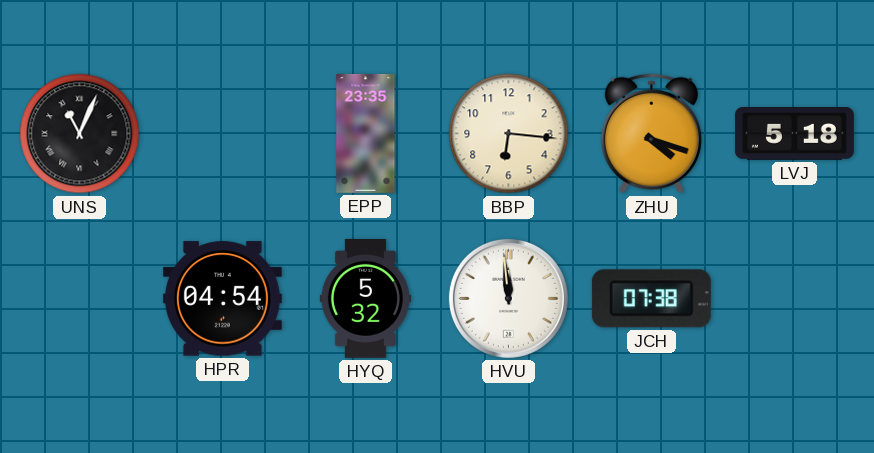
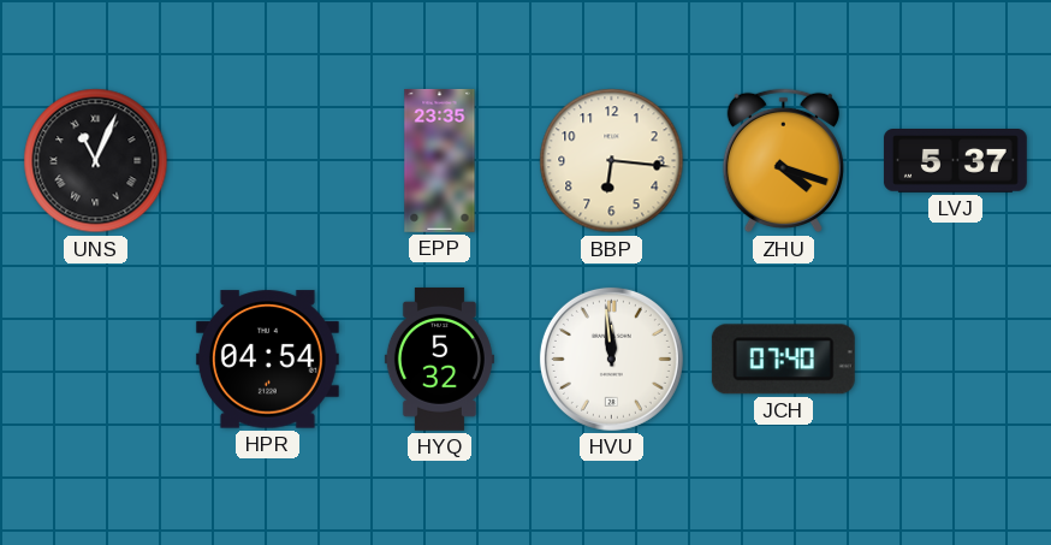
LVJ: 5:18 -> 5:37
JCH: 07:38 -> 07:40
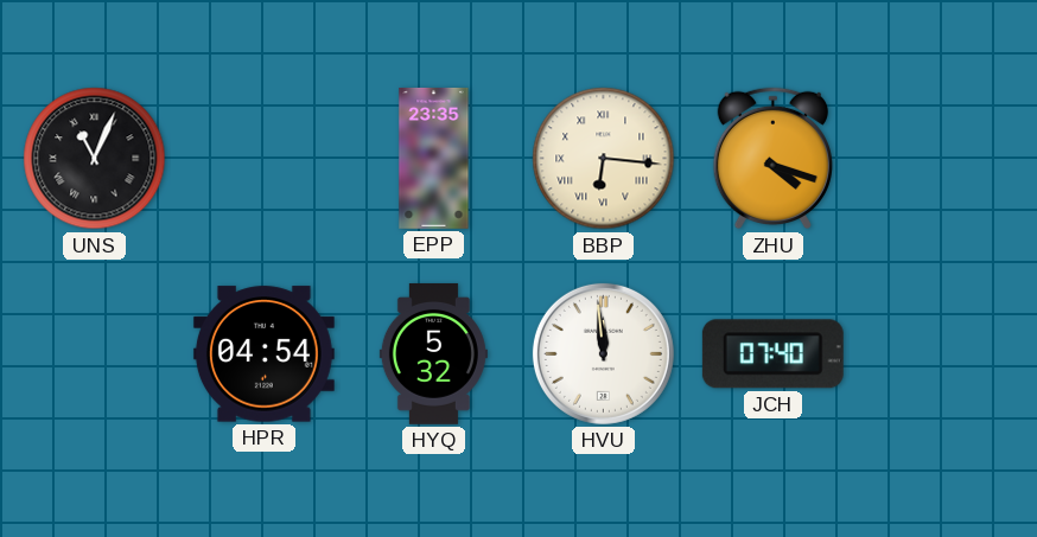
BBP numerals: Arabic -> Roman
LVJ: 5:37 -> none
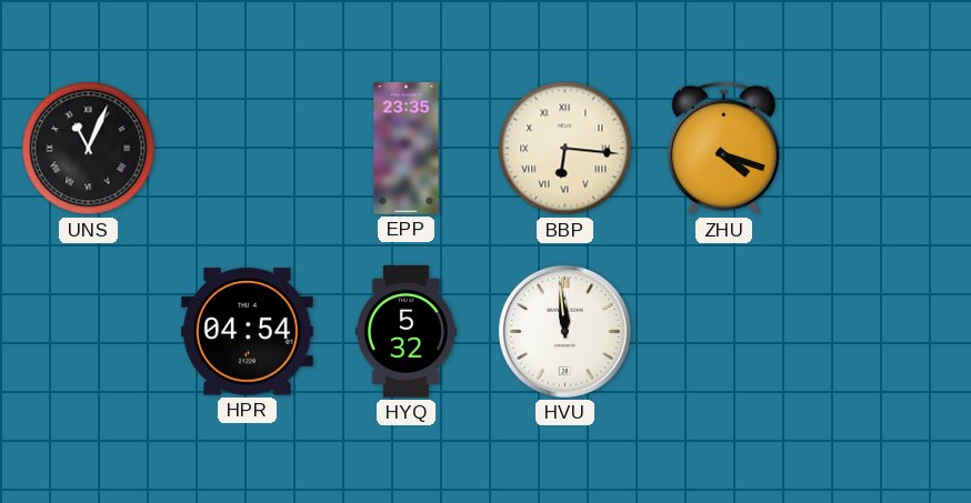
JCH: 07:40 -> none
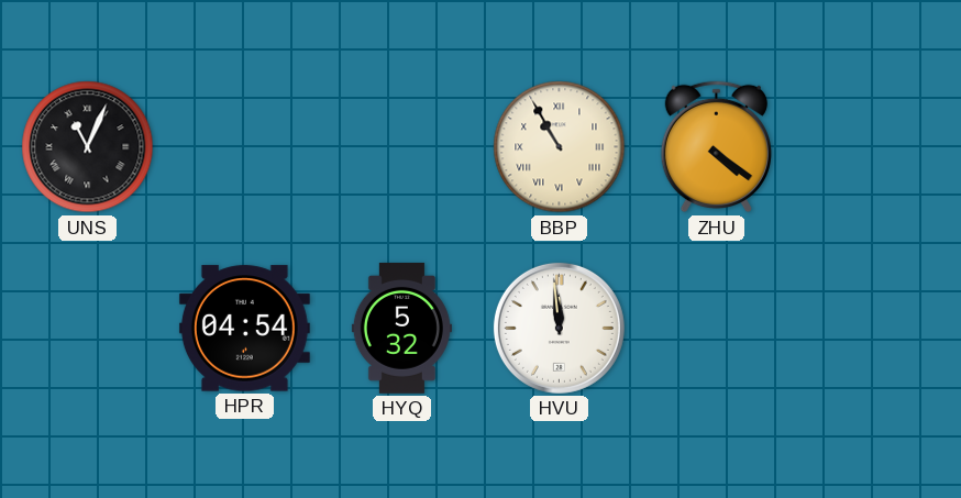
EPP: 23:35 -> none
BBP: 6:16 -> 10:55
ZHU: 4:18 -> 4:21
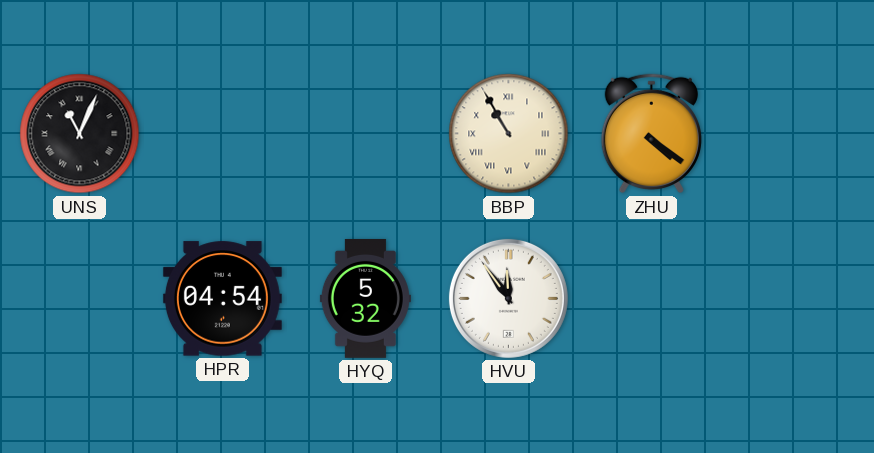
HVU: 11:59 -> 11:54
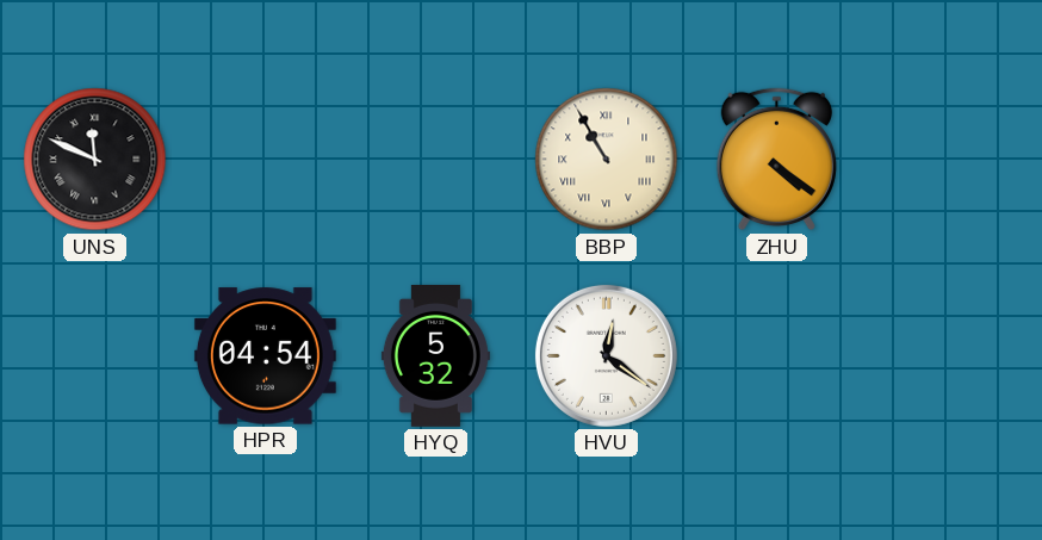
UNS: 11:04 -> 11:49
HVU: 11:54 -> 12:21
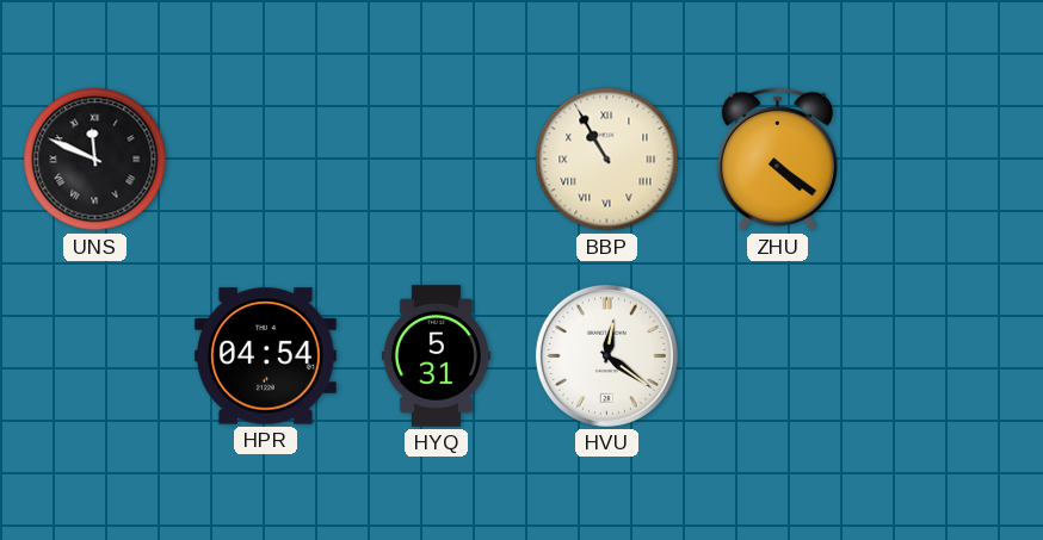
HYQ: 5:32 -> 5:31
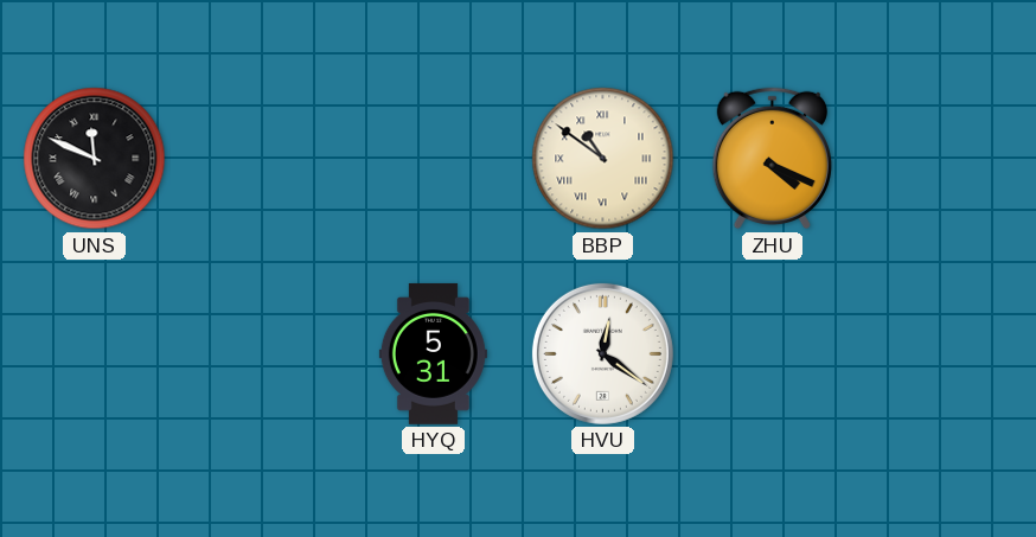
BBP: 10:55 -> 10:51
ZHU: 4:21 -> 4:19
HPR: 04:54 -> none
